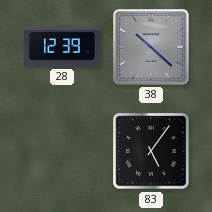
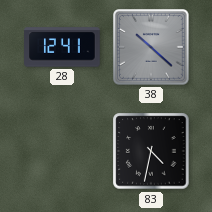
28: 12:39 -> 12:41
83: 5:06 -> 4:32
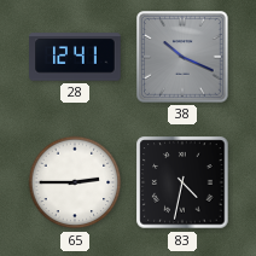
38: 10:22 -> 10:19
65: none -> 2:45
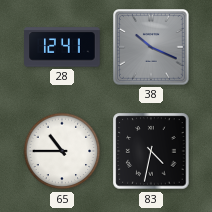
65: 2:45 -> 10:45
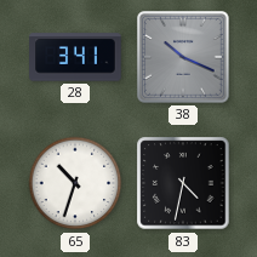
28: 12:41 -> 3:41
65: 10:45 -> 10:33
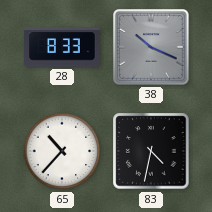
28: 3:41 -> 8:33
65: 10:33 -> 10:37
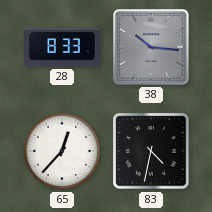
38: 10:19 -> 10:16
65: 10:37 -> 12:37
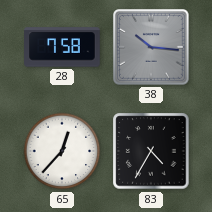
28: 8:33 -> 7:58
83: 4:32 -> 4:35
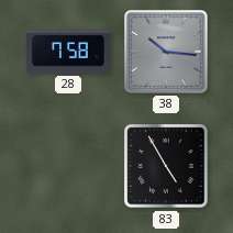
65: 12:37 -> none
83: 4:35 -> 4:55
